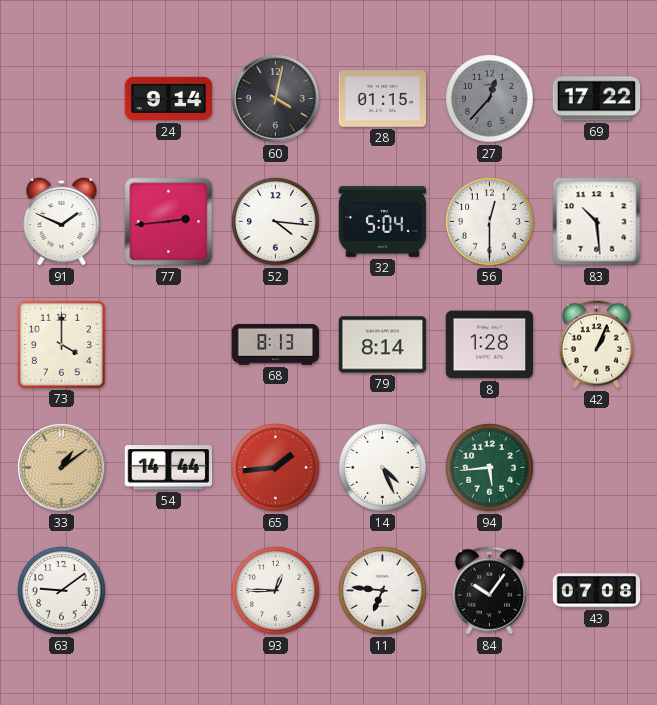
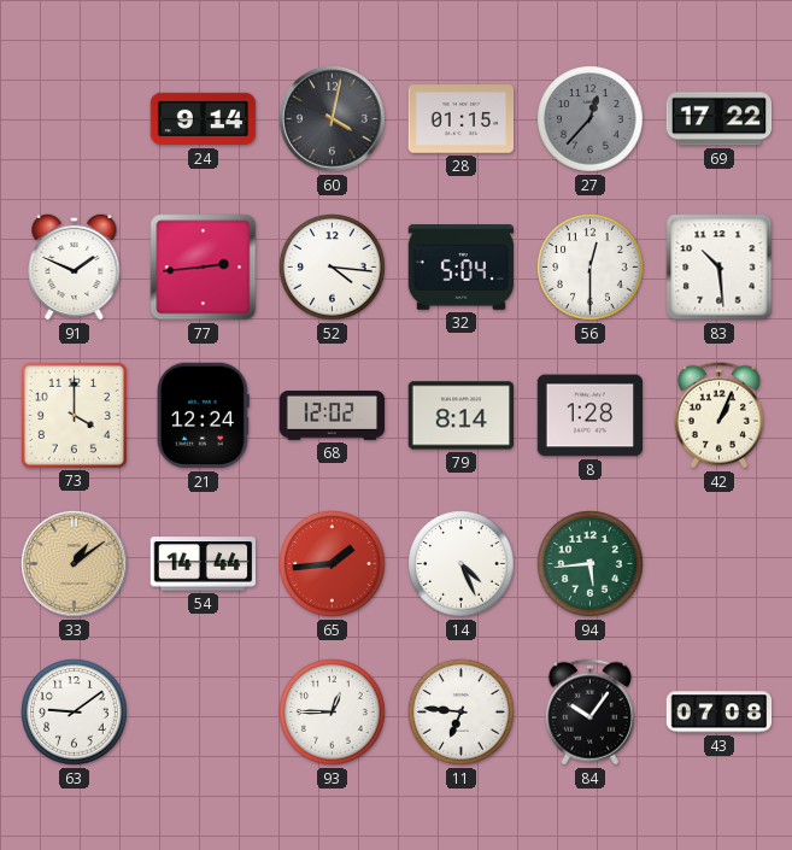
21: none -> 12:24
68: 8:13 -> 12:02
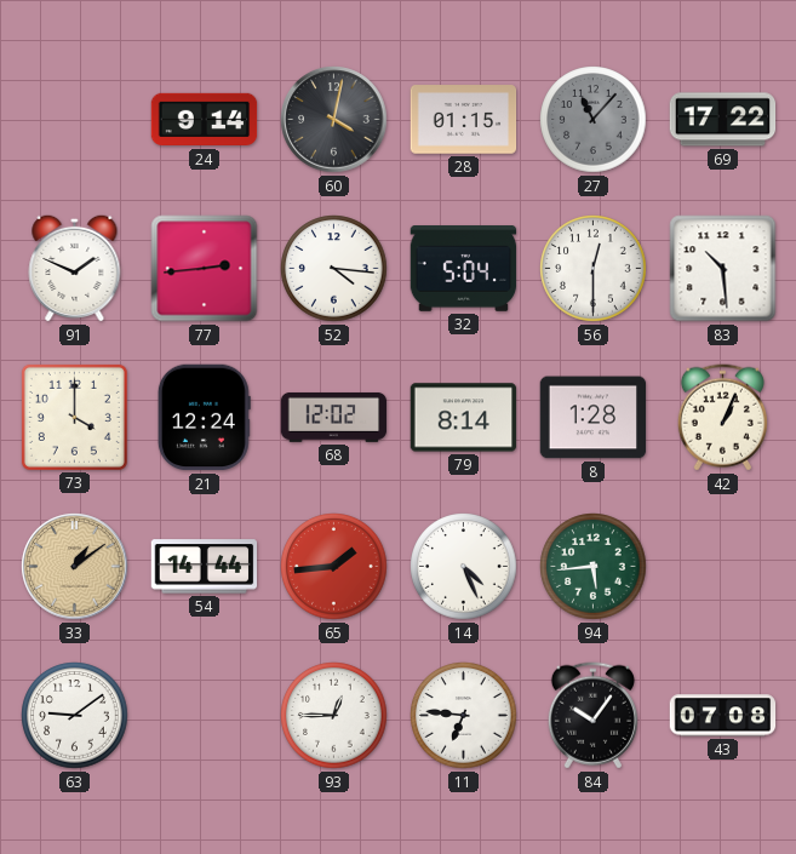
27: 12:37 -> 11:07
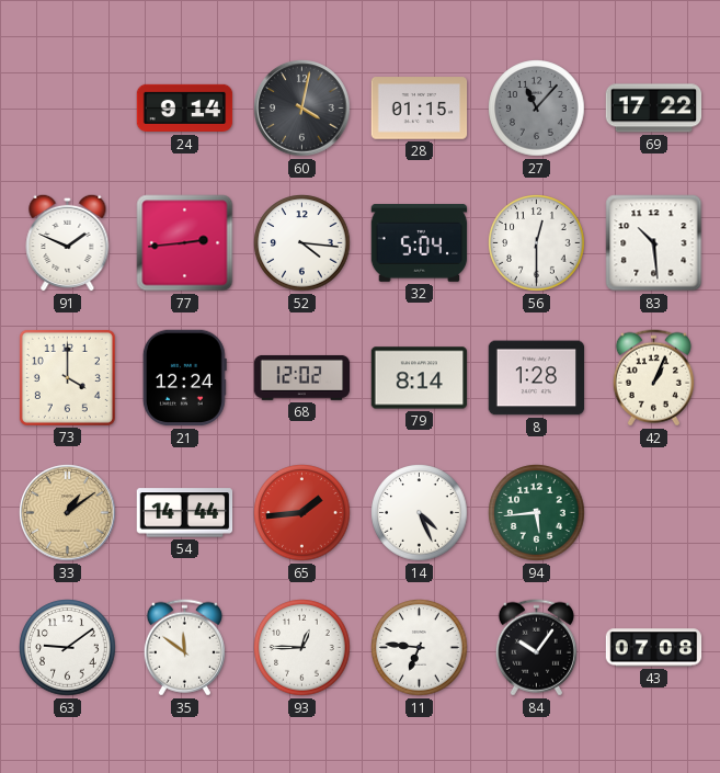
35: none -> 11:51
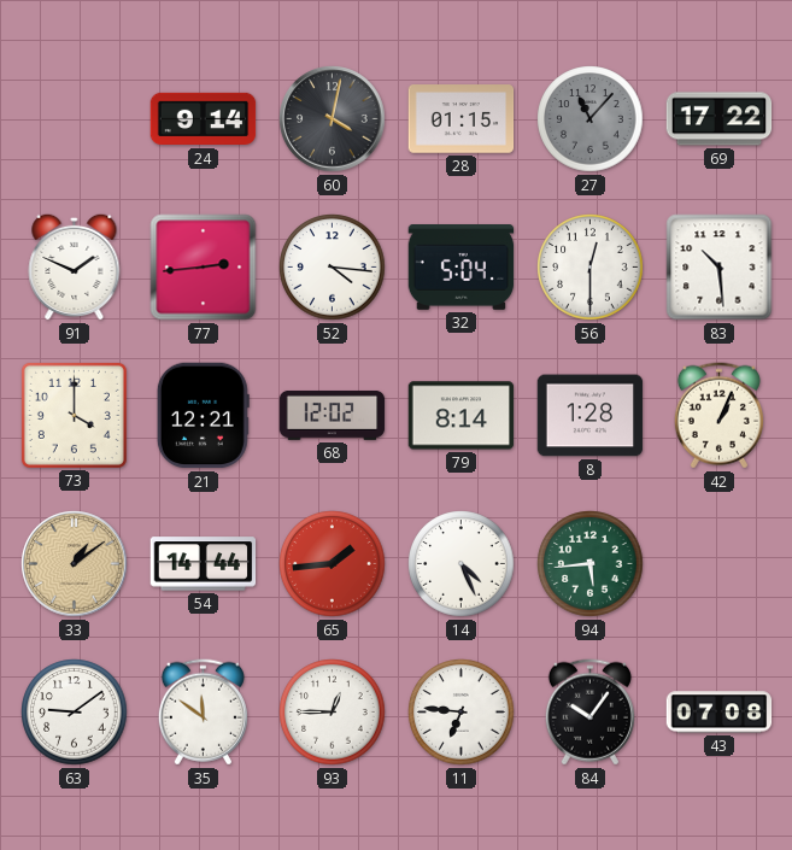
21: 12:24 -> 12:21
